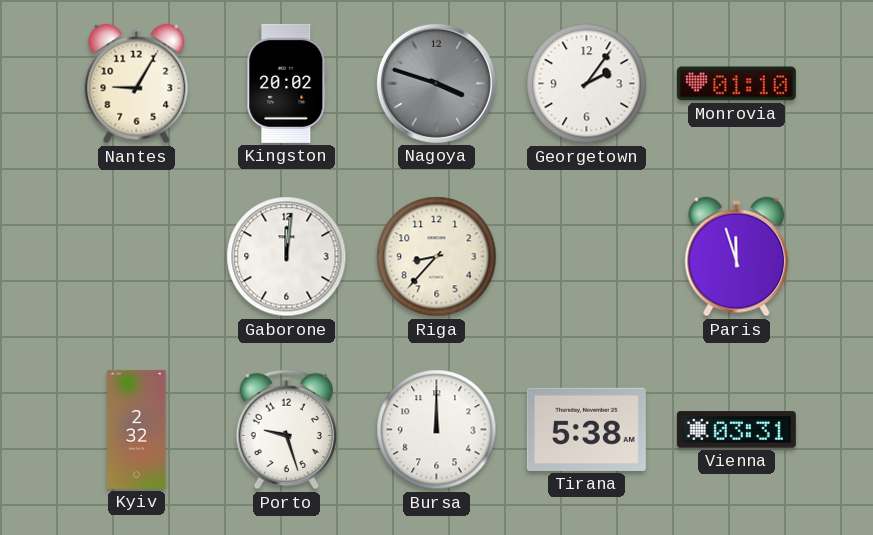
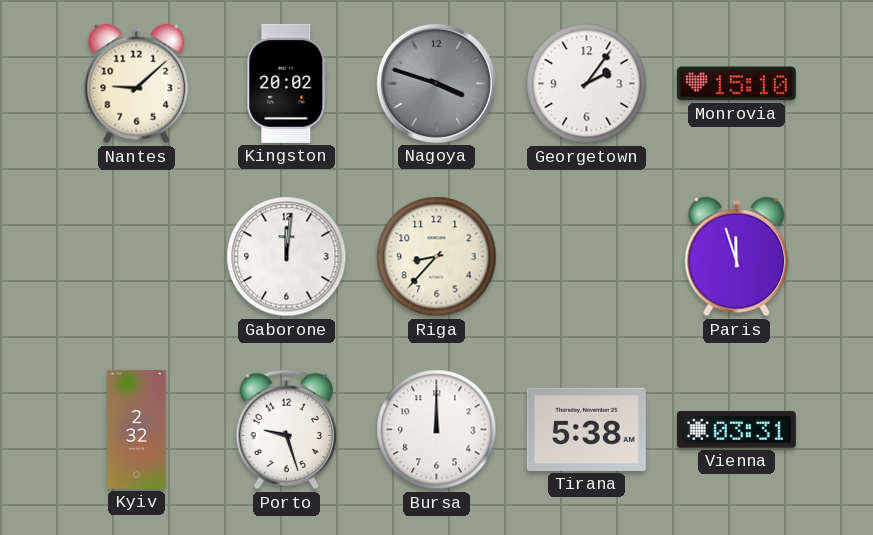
Nantes: 9:05 -> 9:08
Monrovia: 01:10 -> 15:10
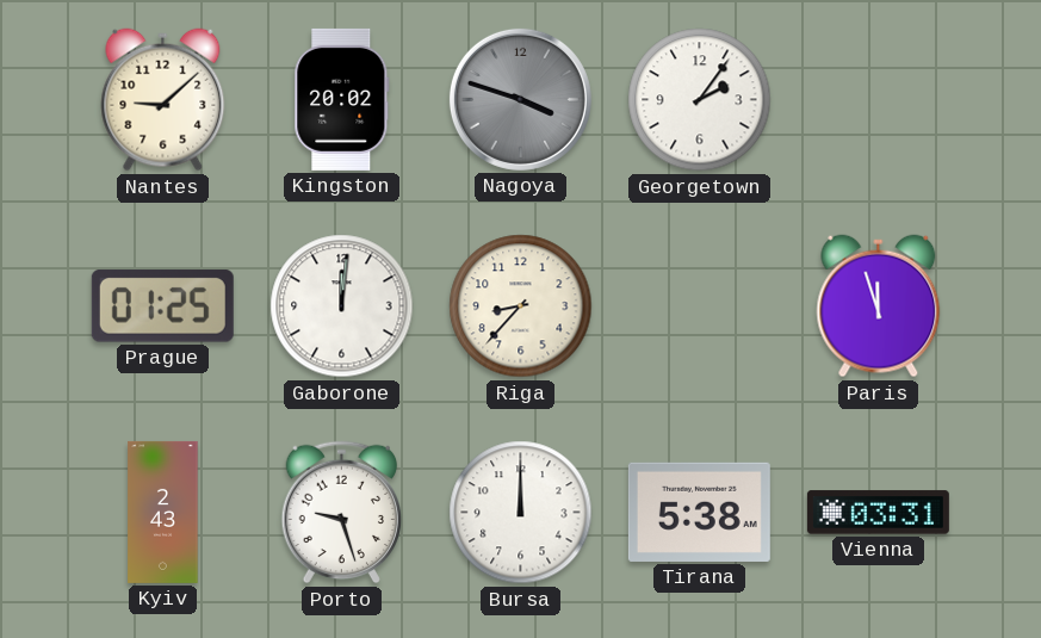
Monrovia: 15:10 -> none
Prague: none -> 01:25
Kyiv: 2:32 -> 2:43
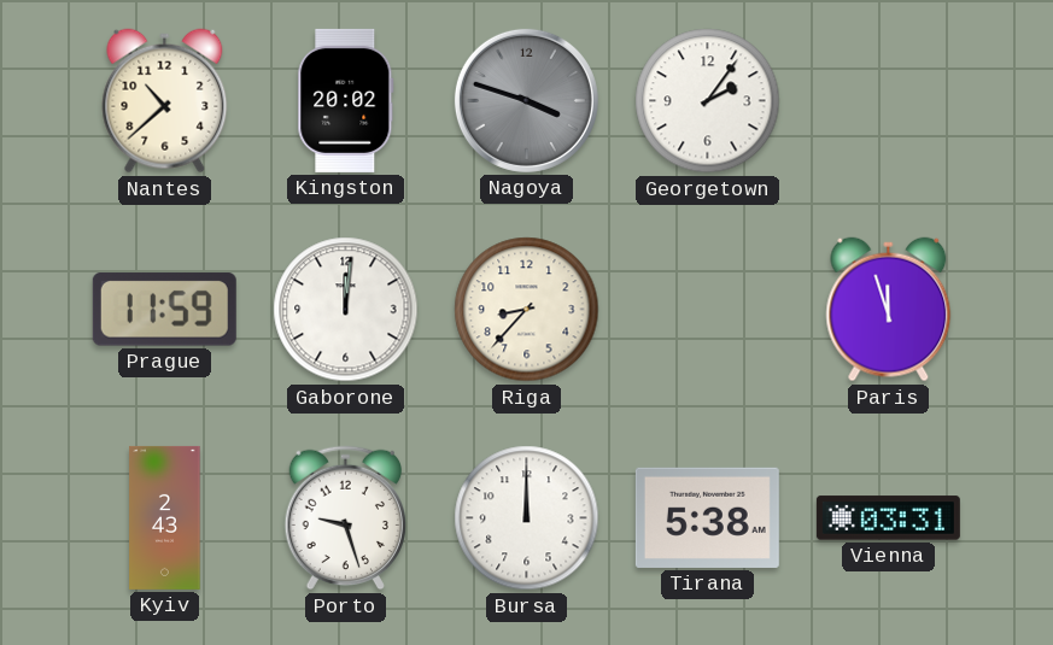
Nantes: 9:08 -> 10:38
Prague: 01:25 -> 11:59
